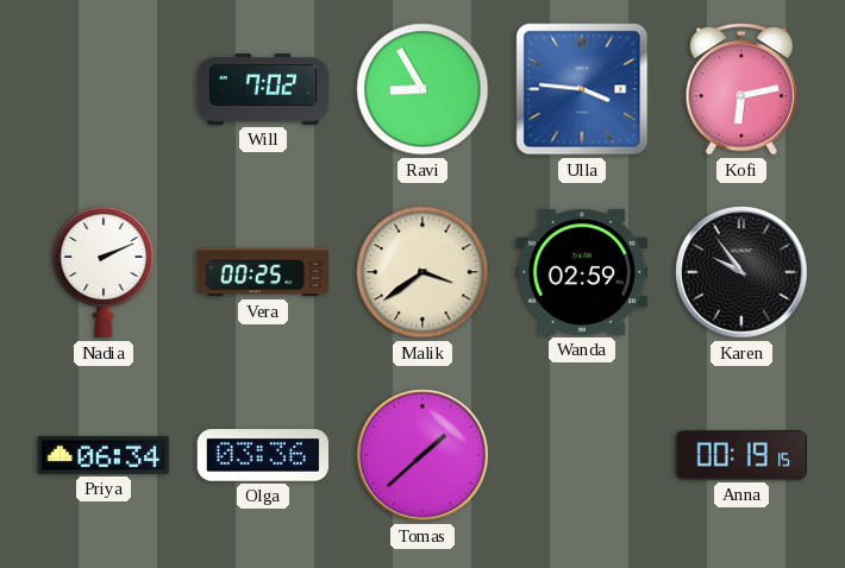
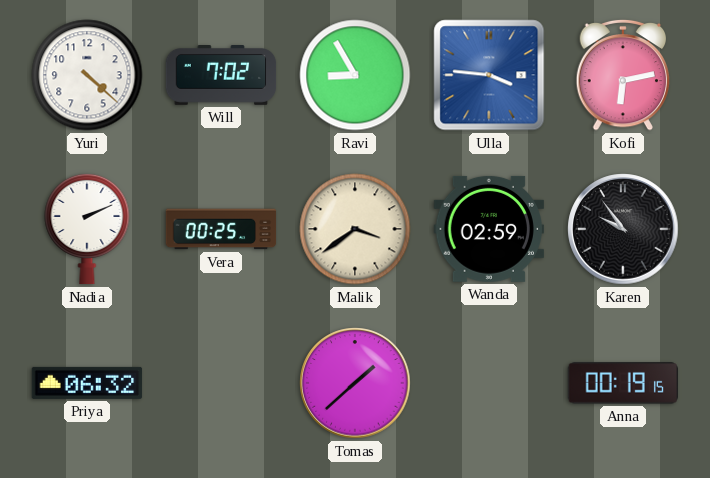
Yuri: none -> 4:22
Priya: 06:34 -> 06:32
Olga: 03:36 -> none
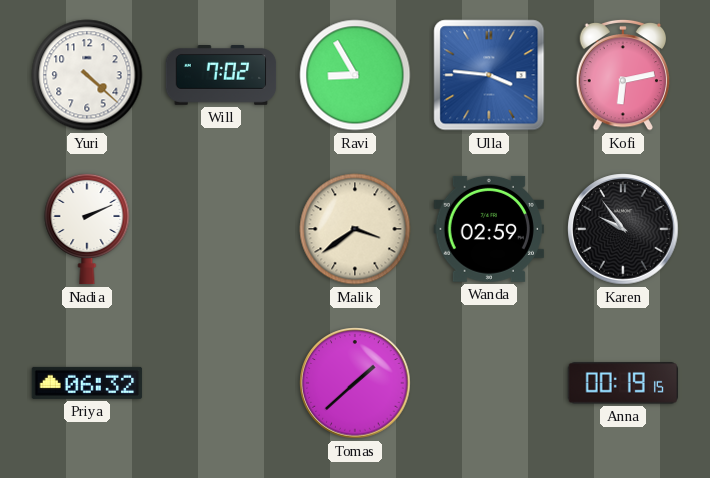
Vera: 00:25 -> none
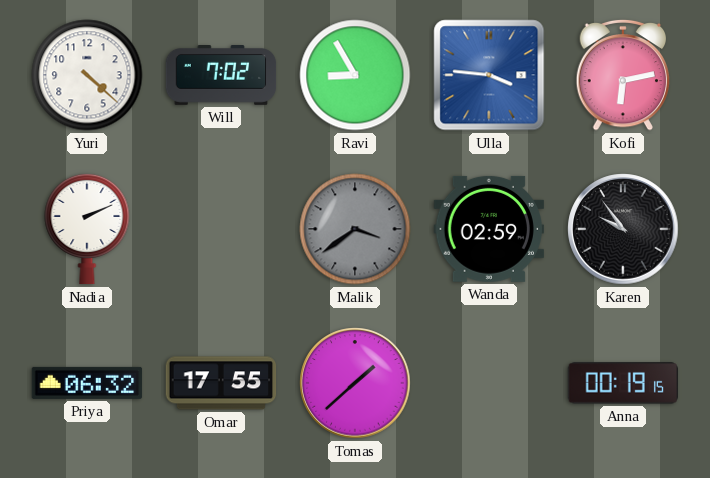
Malik dial: cream -> grey
Omar: none -> 17:55
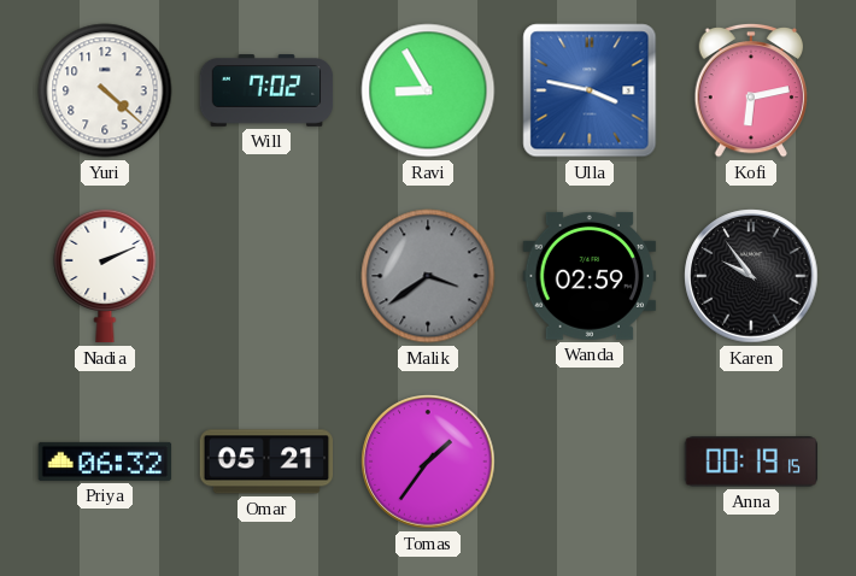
Ulla: 3:46 -> 3:47
Omar: 17:55 -> 05:21
Tomas: 1:38 -> 1:36
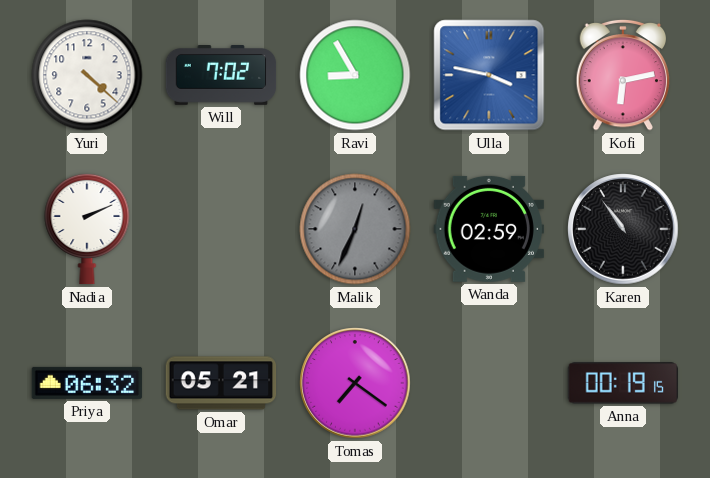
Malik: 3:39 -> 12:34
Karen: 9:54 -> 10:54
Tomas: 1:36 -> 7:21
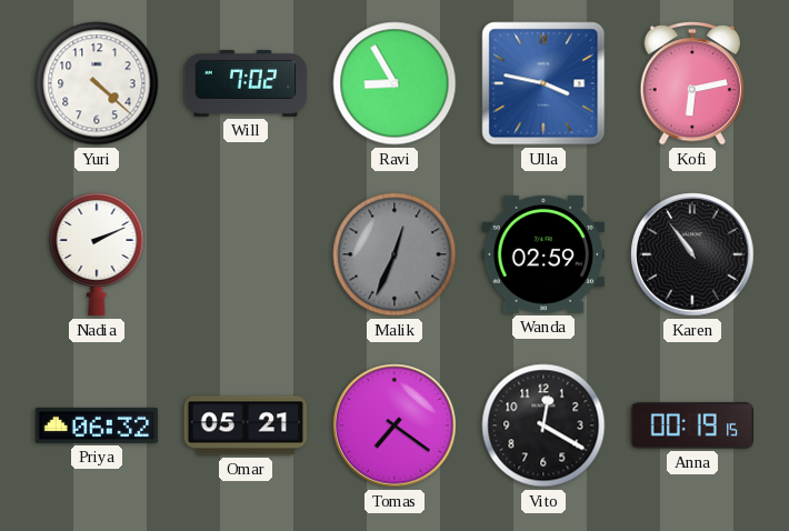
Vito: none -> 12:20
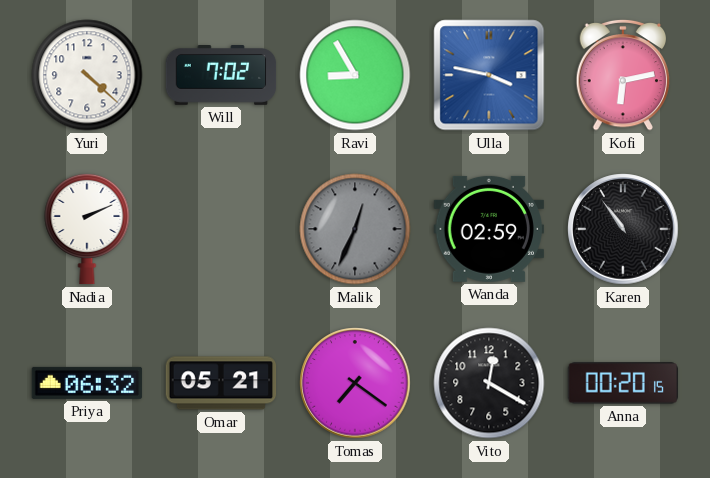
Anna: 00:19 -> 00:20
